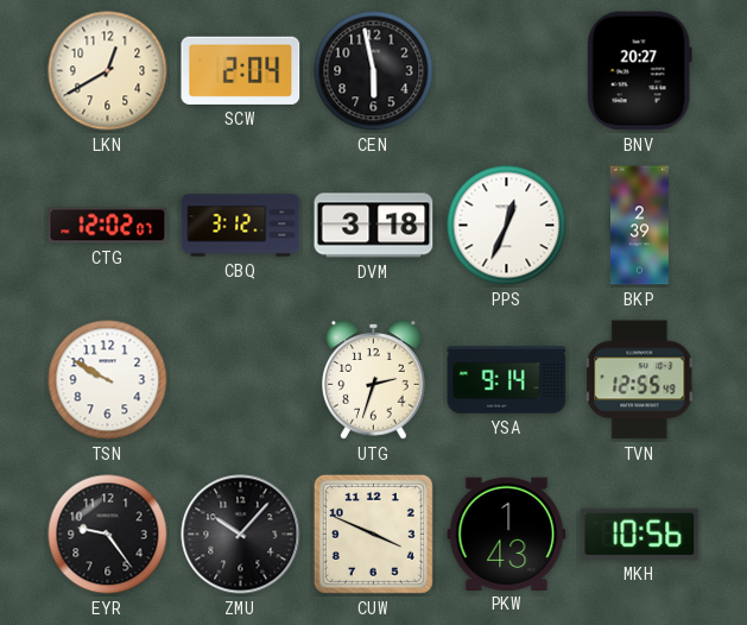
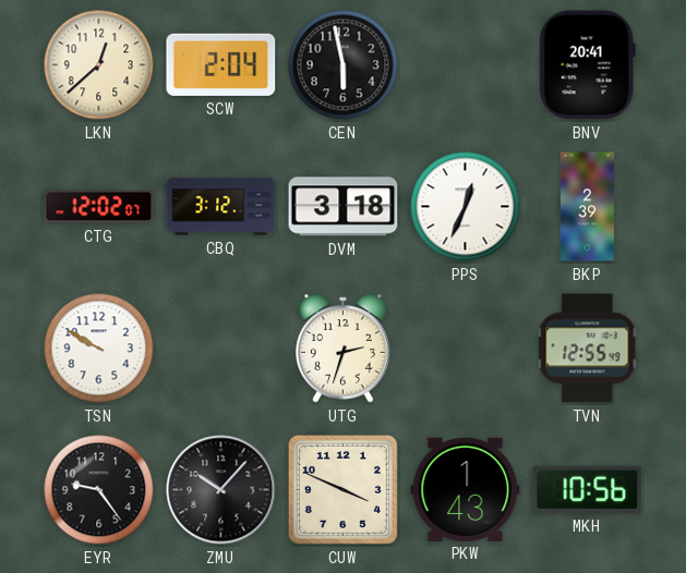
LKN: 12:40 -> 12:38
BNV: 20:27 -> 20:41
YSA: 9:14 -> none
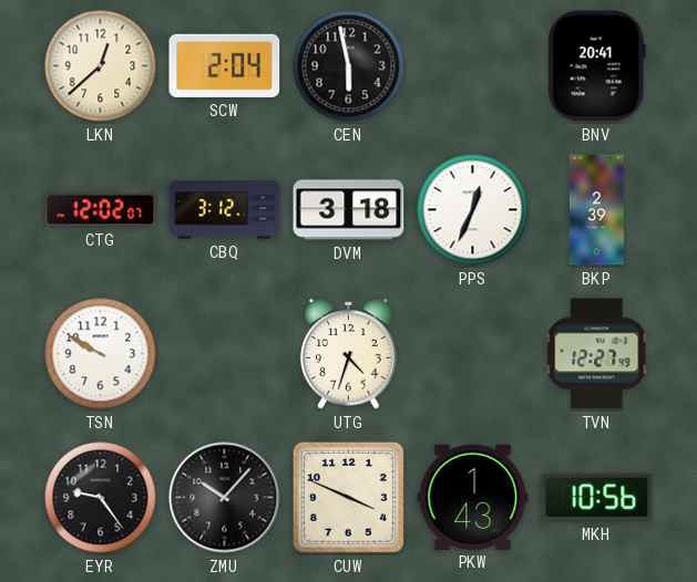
UTG: 2:33 -> 4:33
TVN: 12:55 -> 12:27
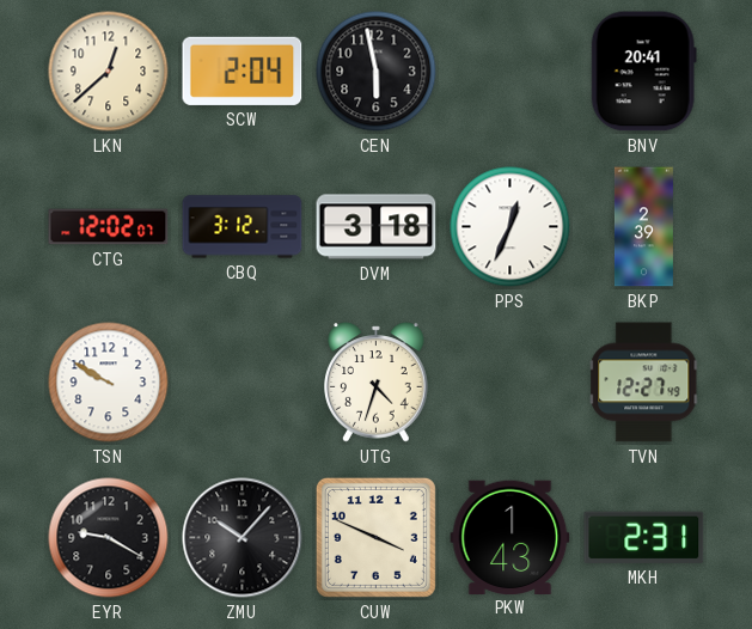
EYR: 9:24 -> 9:20
MKH: 10:56 -> 2:31
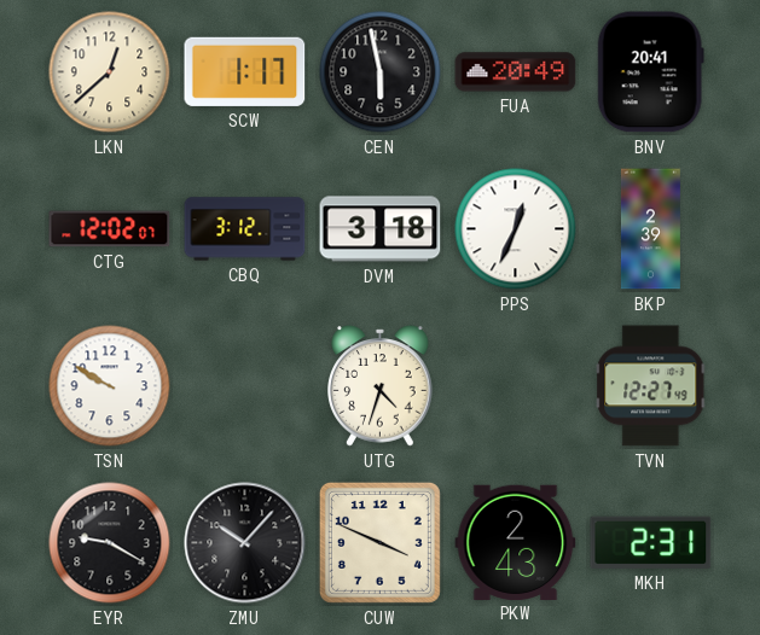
SCW: 2:04 -> 1:17
FUA: none -> 20:49
PKW: 1:43 -> 2:43
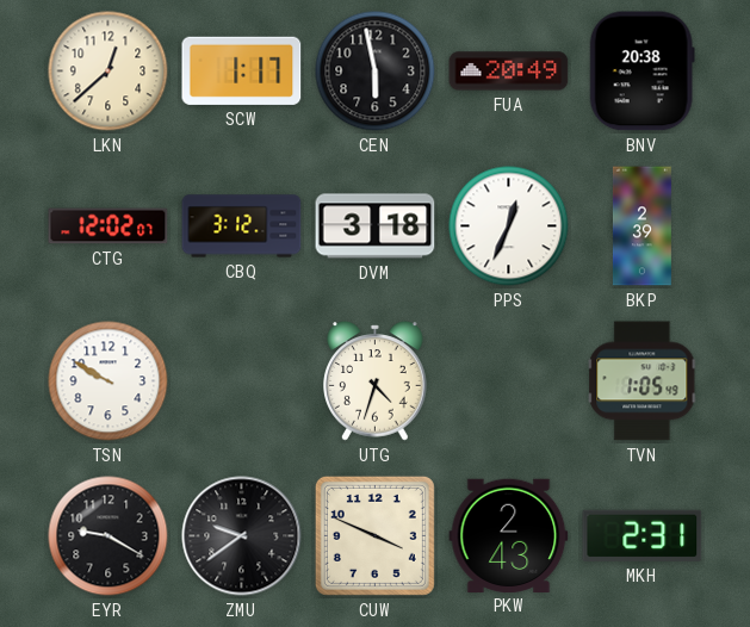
BNV: 20:41 -> 20:38
TVN: 12:27 -> 1:05
ZMU: 10:07 -> 9:39
